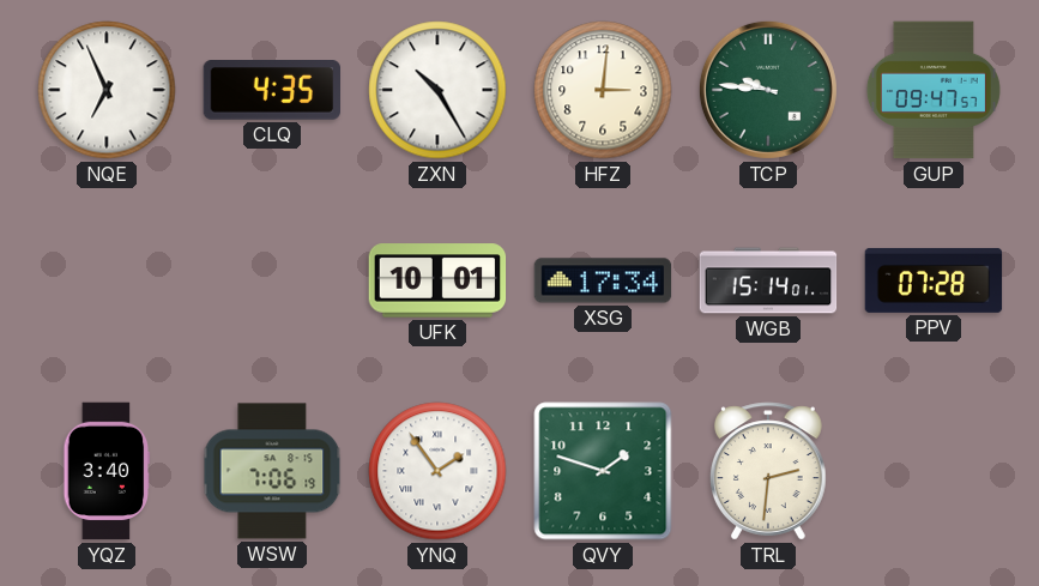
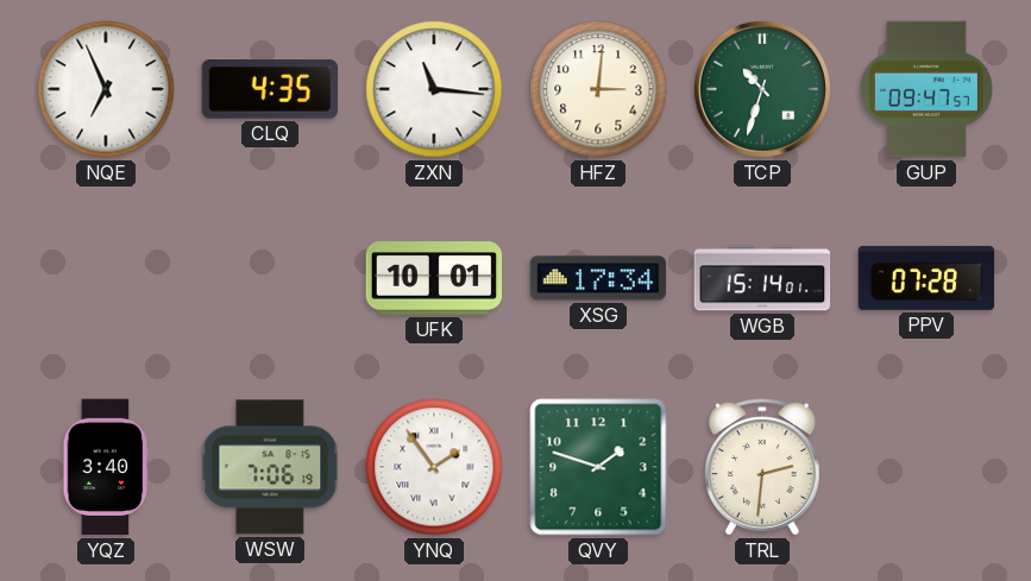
ZXN: 10:25 -> 11:16
TCP: 9:46 -> 10:33
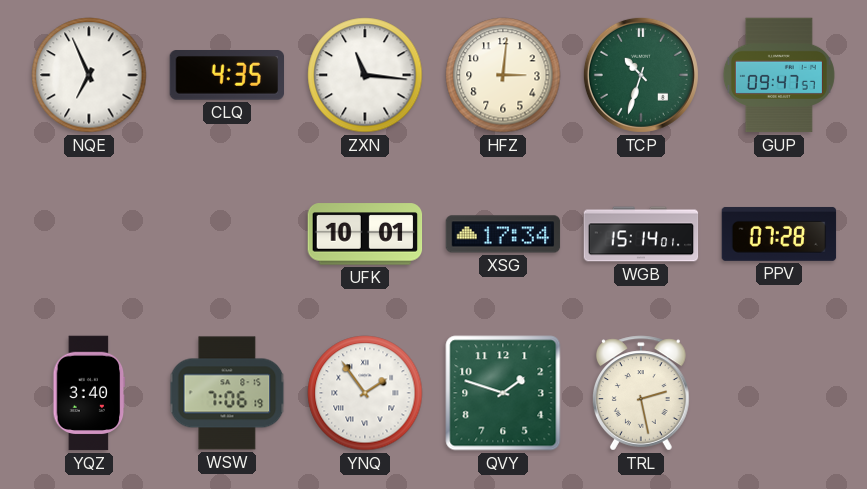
TRL: 2:31 -> 2:28
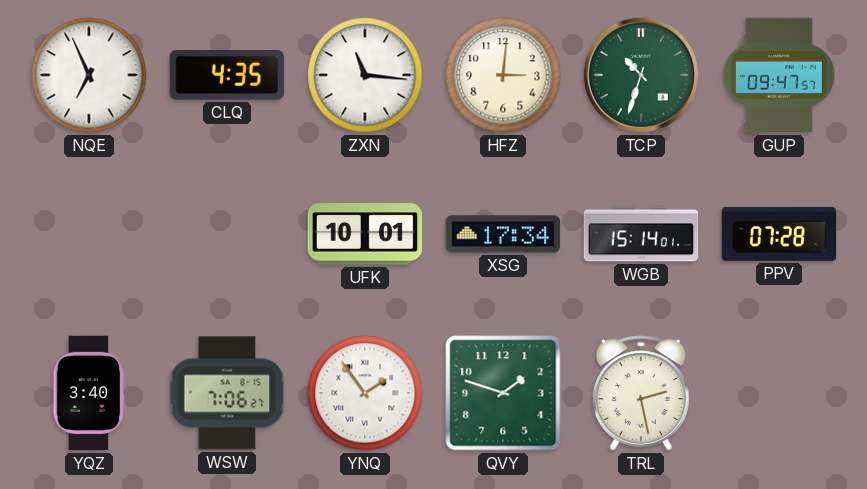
WSW: 7:06:19 -> 7:06:27
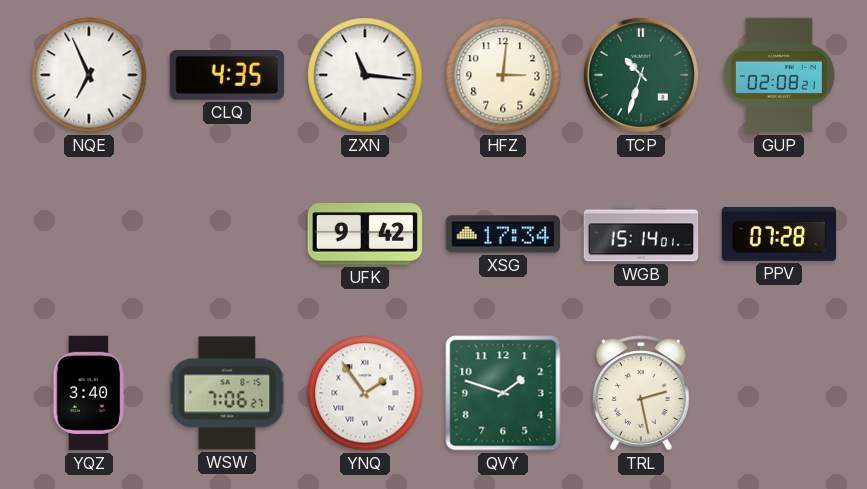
GUP: 09:47 -> 02:08
UFK: 10:01 -> 9:42
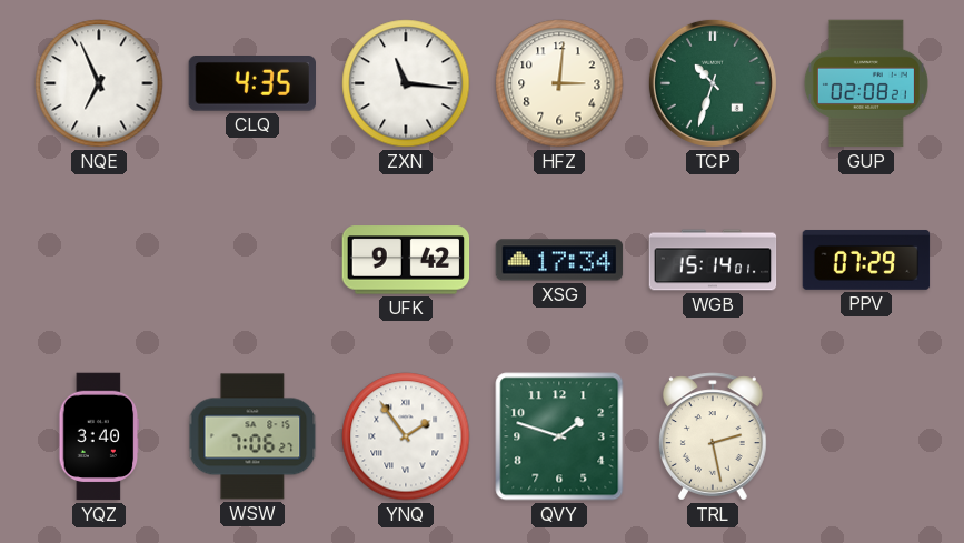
PPV: 07:28 -> 07:29
